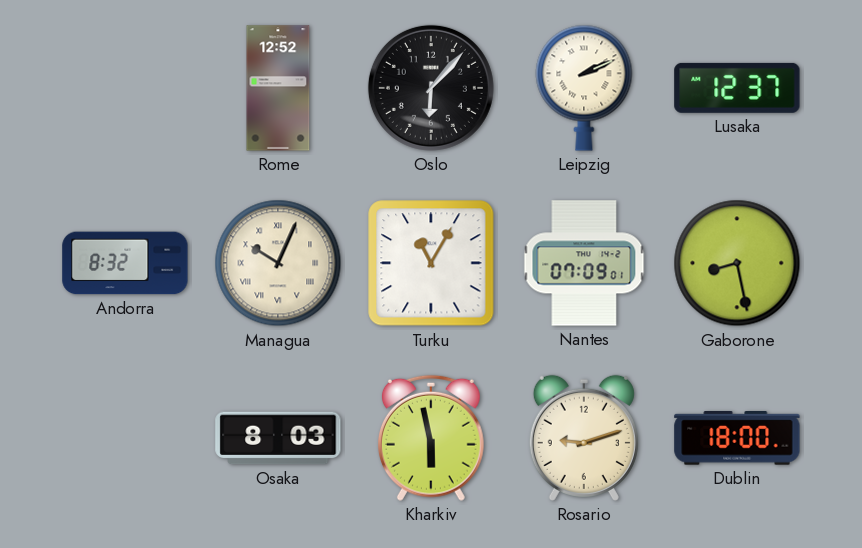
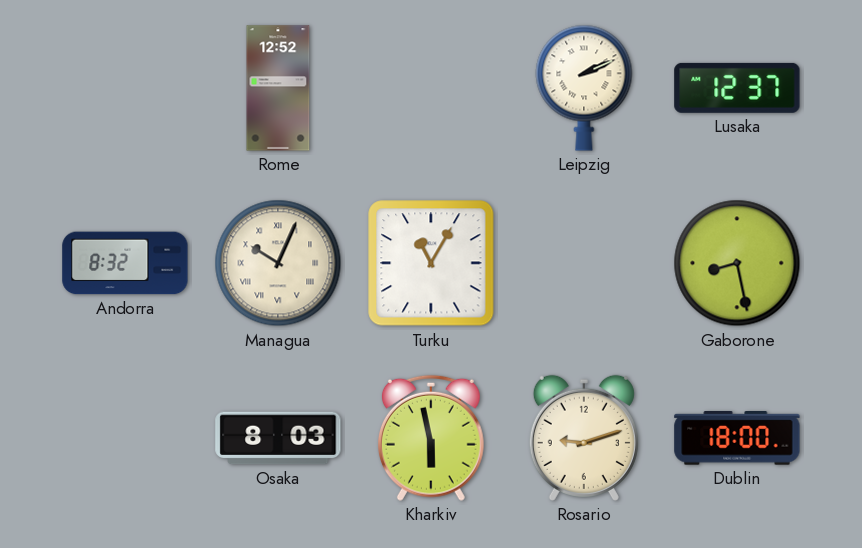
Oslo: 6:07 -> none
Nantes: 07:09 -> none
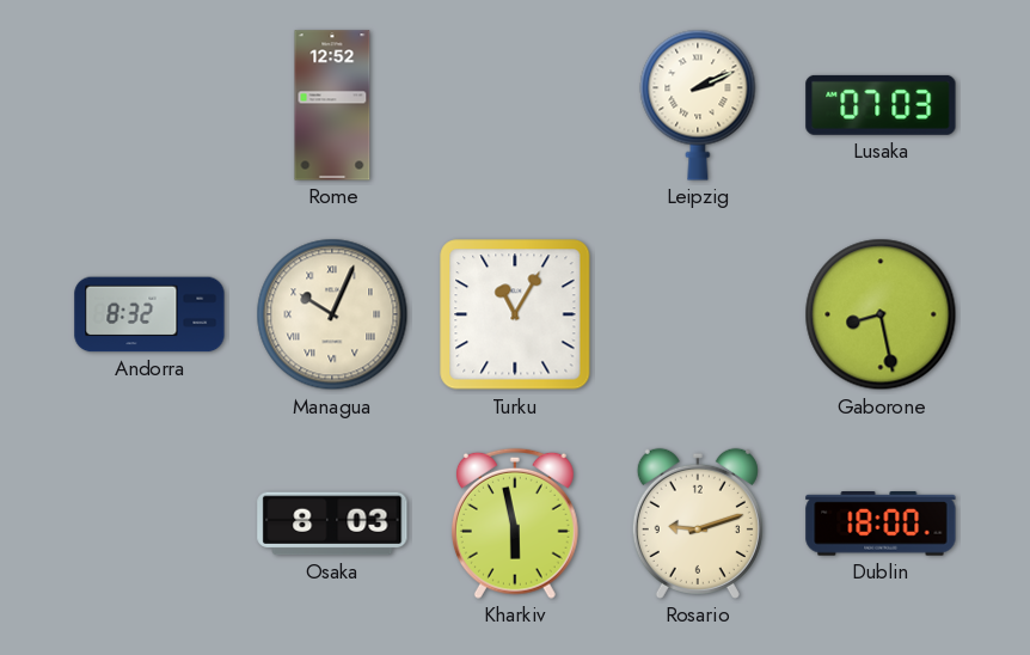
Lusaka: 12:37 -> 07:03
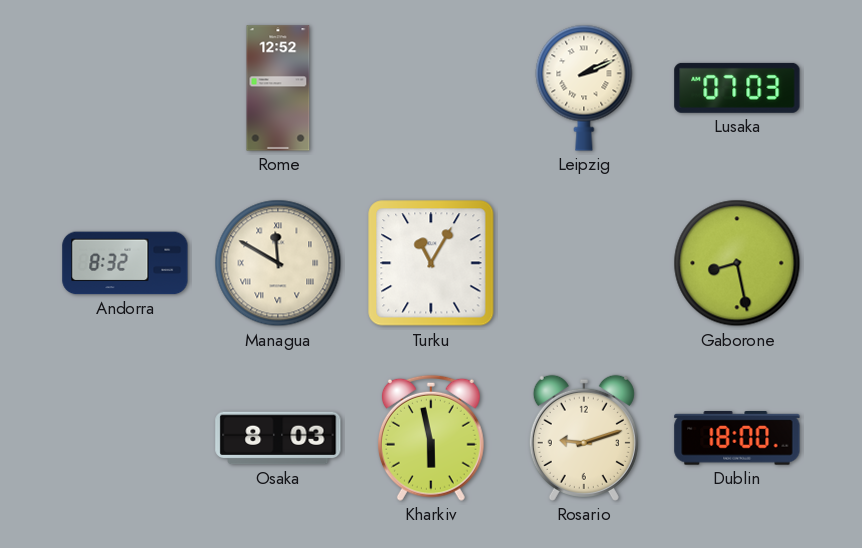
Managua: 10:04 -> 11:50
